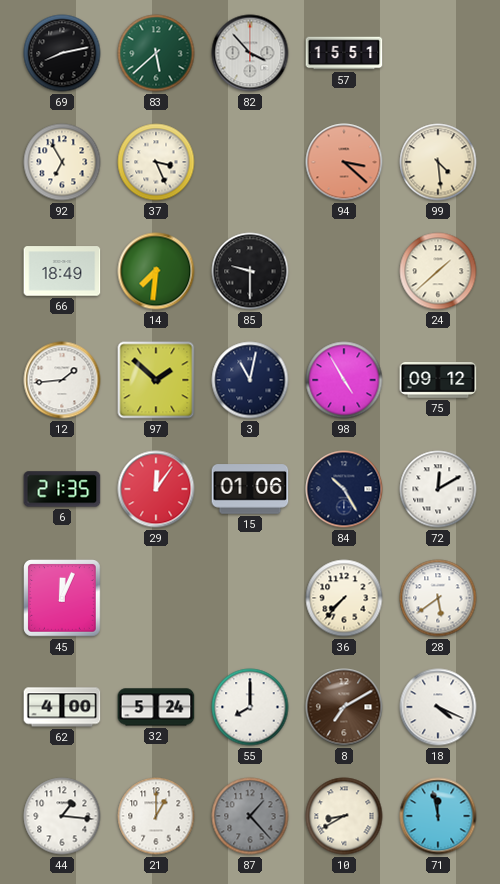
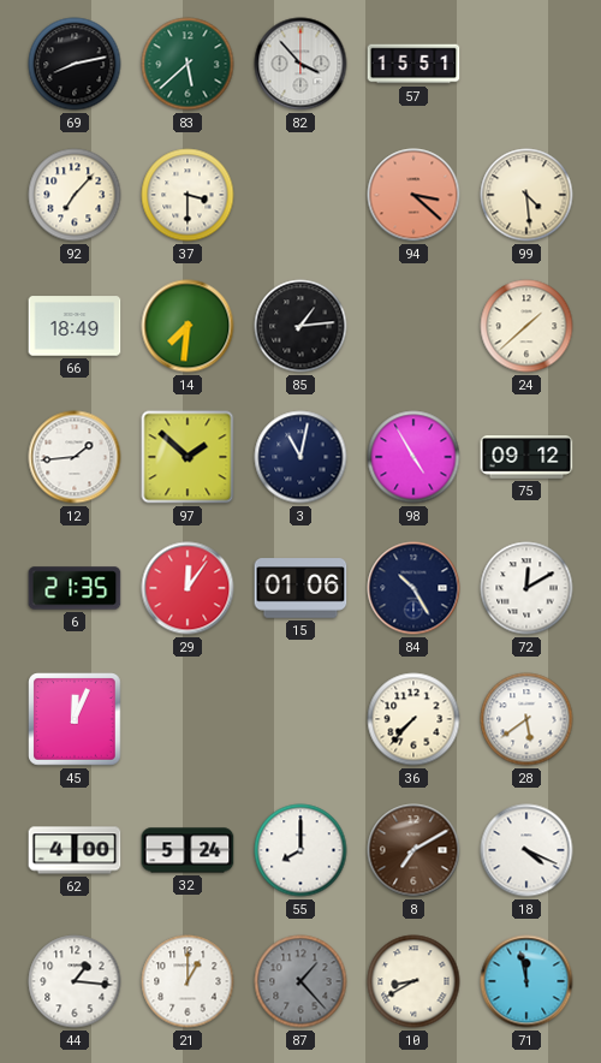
92: 6:55 -> 7:07
37: 3:26 -> 3:30
85: 9:30 -> 1:14
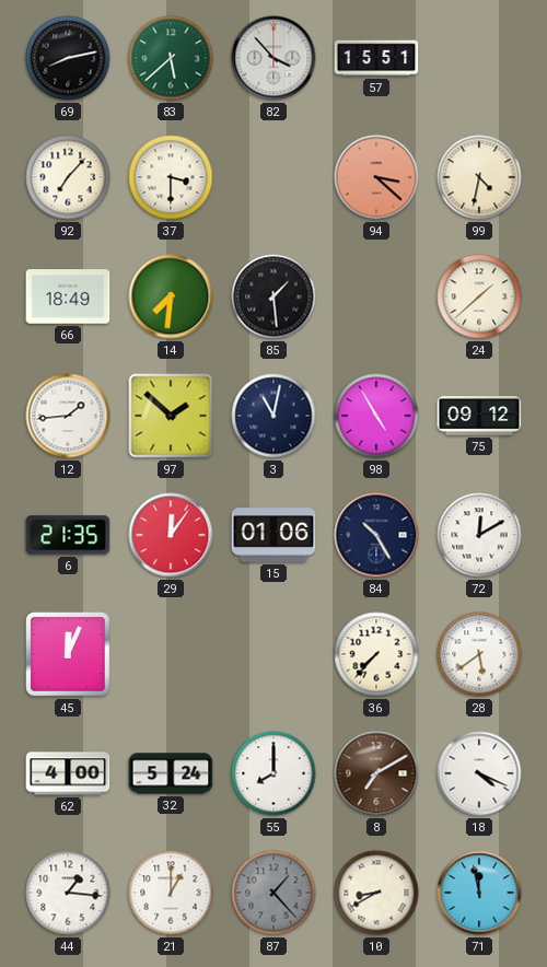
99: 4:29 -> 4:32
85: 1:14 -> 1:29
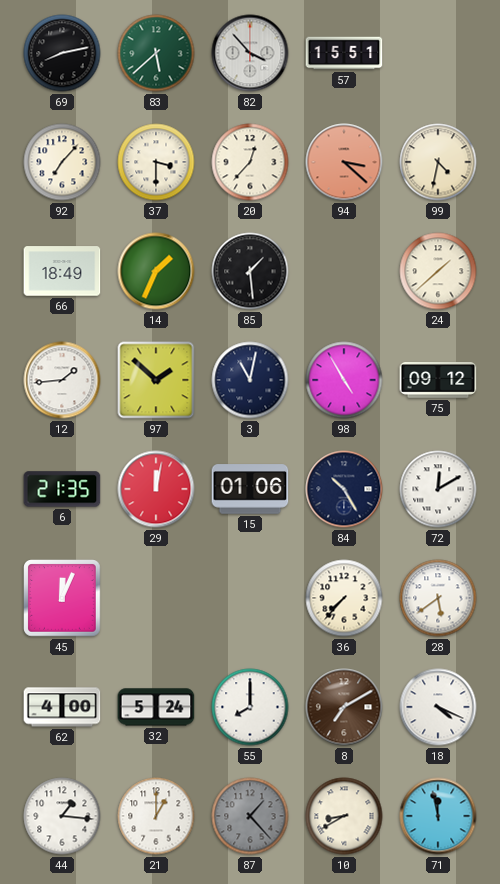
20: none -> 12:37
14: 7:31 -> 1:34
29: 12:06 -> 12:02
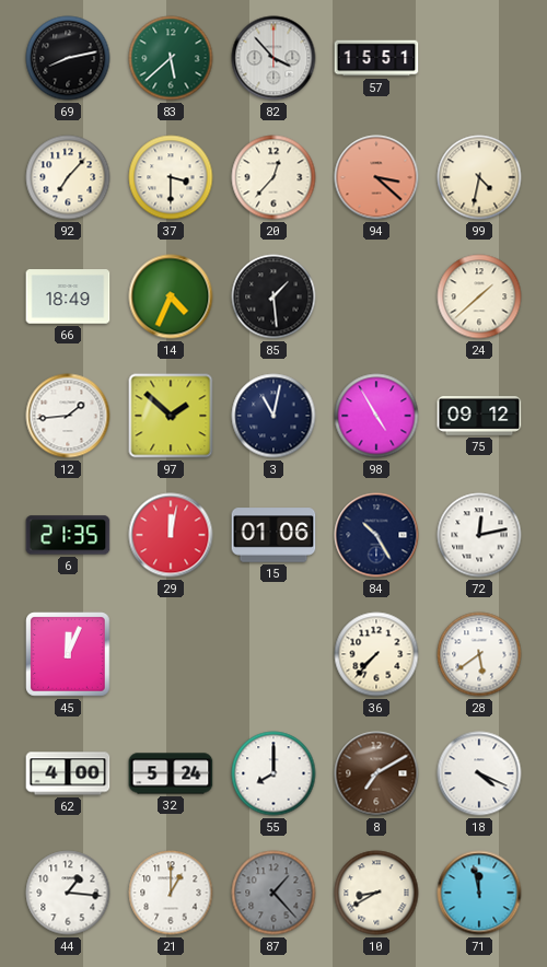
14: 1:34 -> 4:34
72: 12:10 -> 12:13
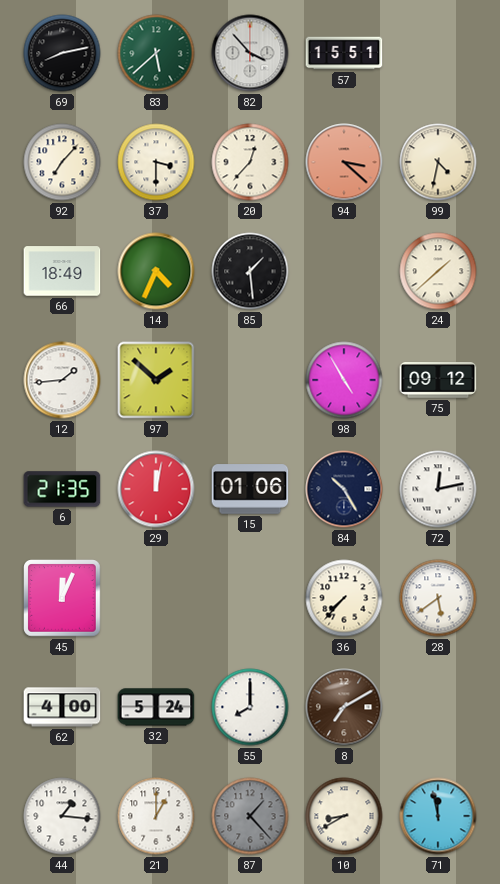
3: 11:02 -> none
18: 4:19 -> none
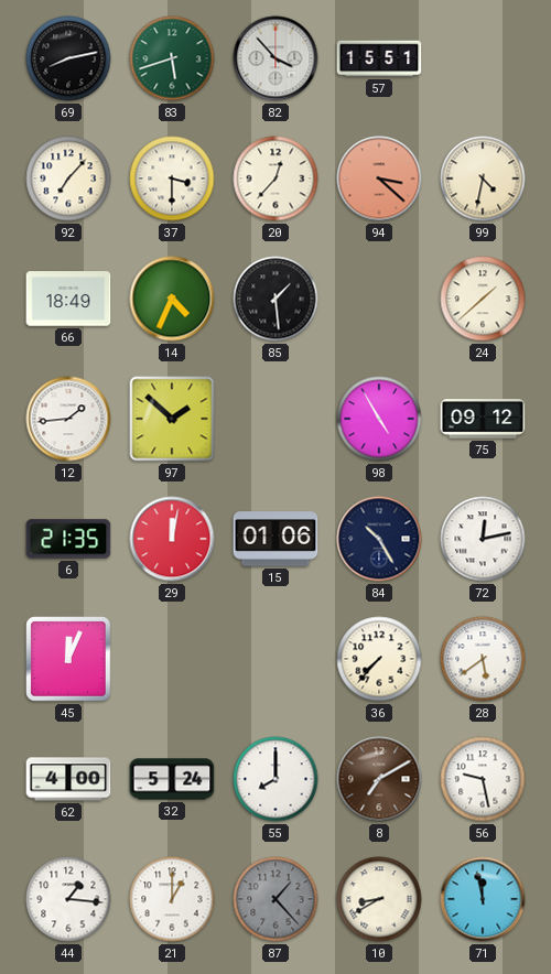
83: 5:38 -> 5:42
56: none -> 9:28
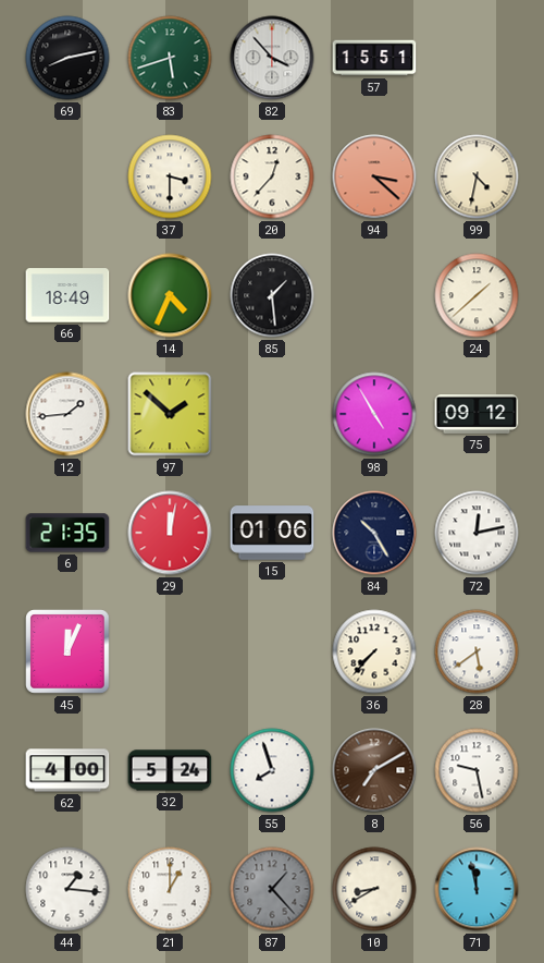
92: 7:07 -> none
55: 8:00 -> 7:57
